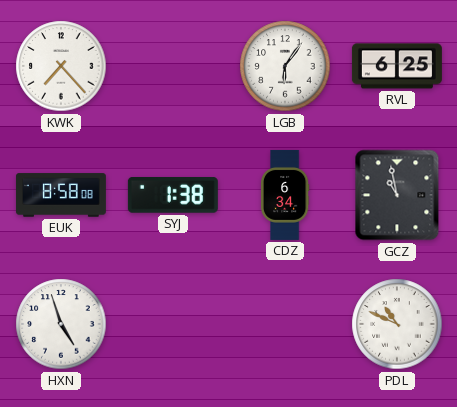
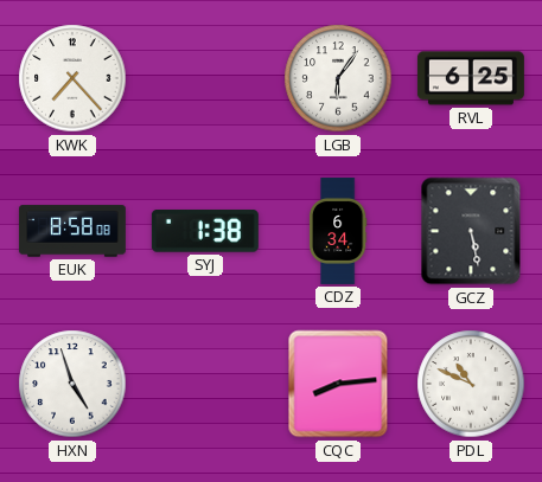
GCZ: 10:58 -> 5:28
CQC: none -> 8:14
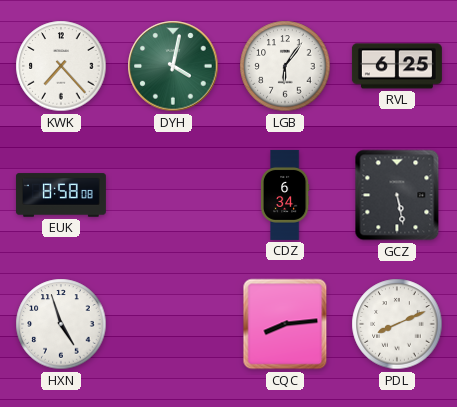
DYH: none -> 4:02
SYJ: 1:38 -> none
PDL: 10:49 -> 8:11
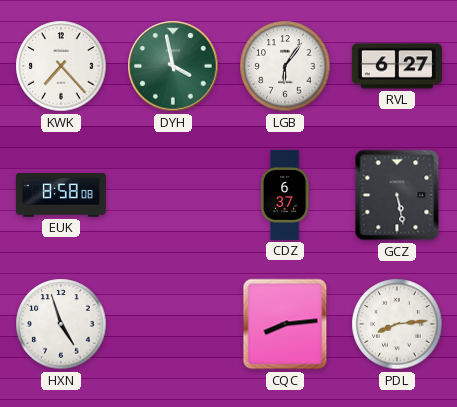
DYH: 4:02 -> 3:58
RVL: 6:25 -> 6:27
CDZ: 6:34 -> 6:37
PDL: 8:11 -> 8:14
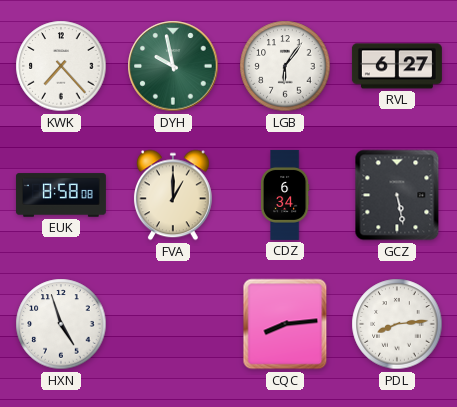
DYH: 3:58 -> 9:58
FVA: none -> 1:00
CDZ: 6:37 -> 6:34
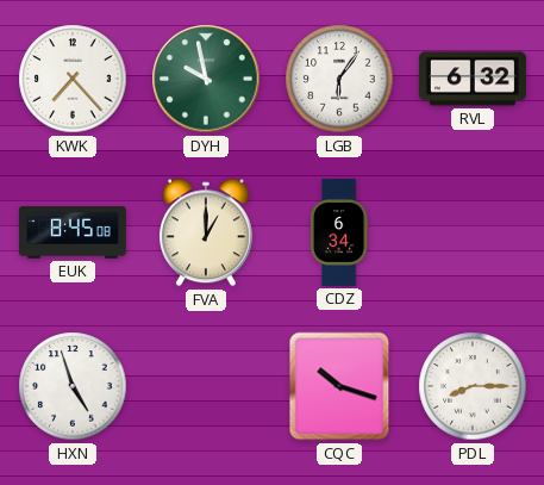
RVL: 6:27 -> 6:32
EUK: 8:58 -> 8:45
GCZ: 5:28 -> none
CQC: 8:14 -> 10:18
PDL: 8:14 -> 8:15
